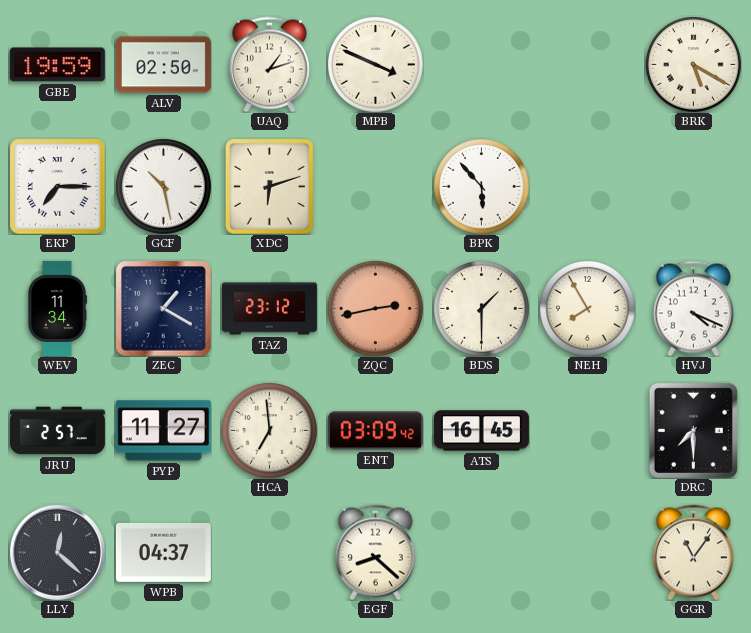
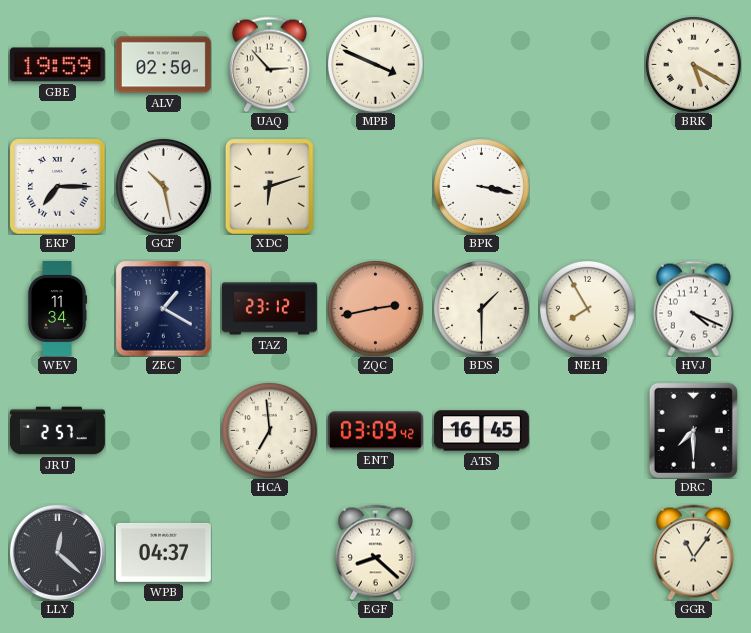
UAQ: 1:12 -> 2:53
BPK: 5:53 -> 3:17
PYP: 11:27 -> none
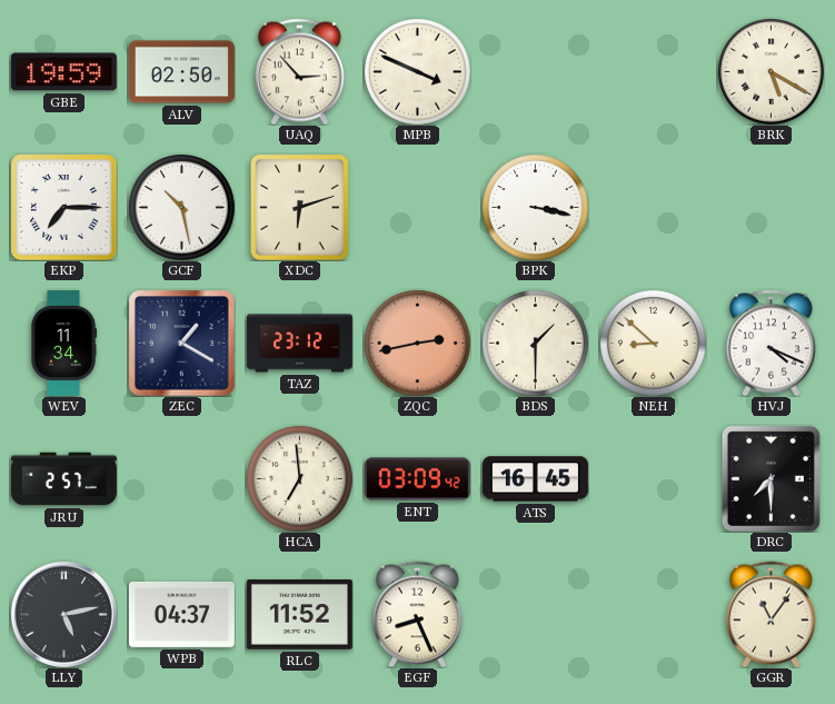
NEH: 7:55 -> 8:52
LLY: 12:22 -> 5:13
RLC: none -> 11:52
EGF: 8:22 -> 8:26
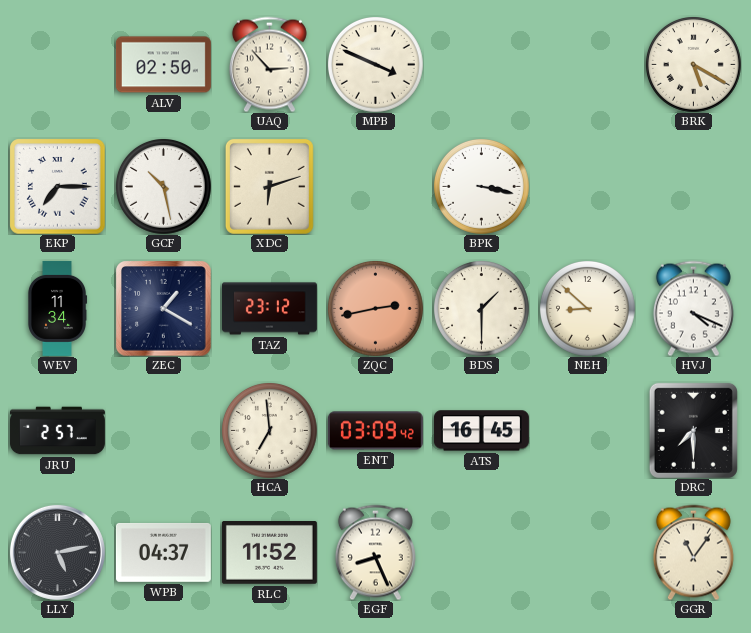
GBE: 19:59 -> none
